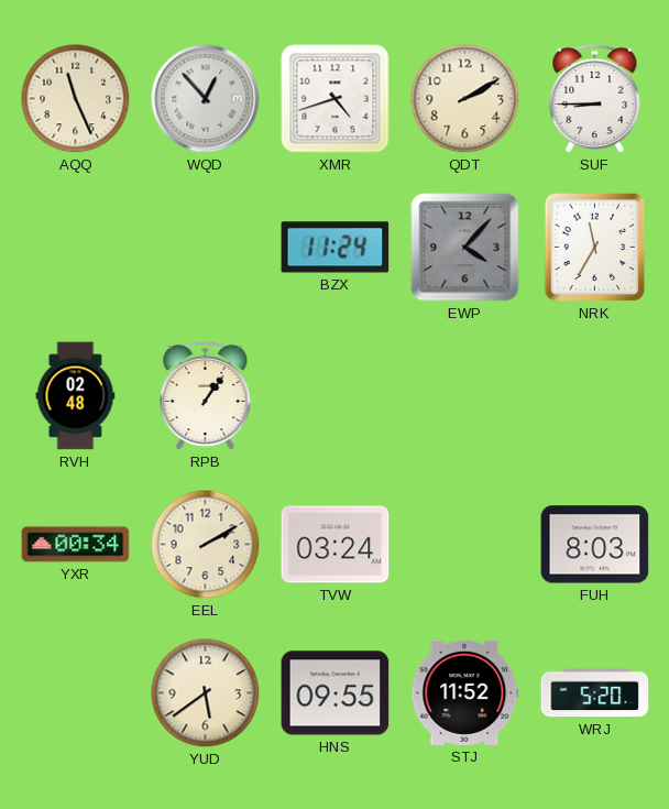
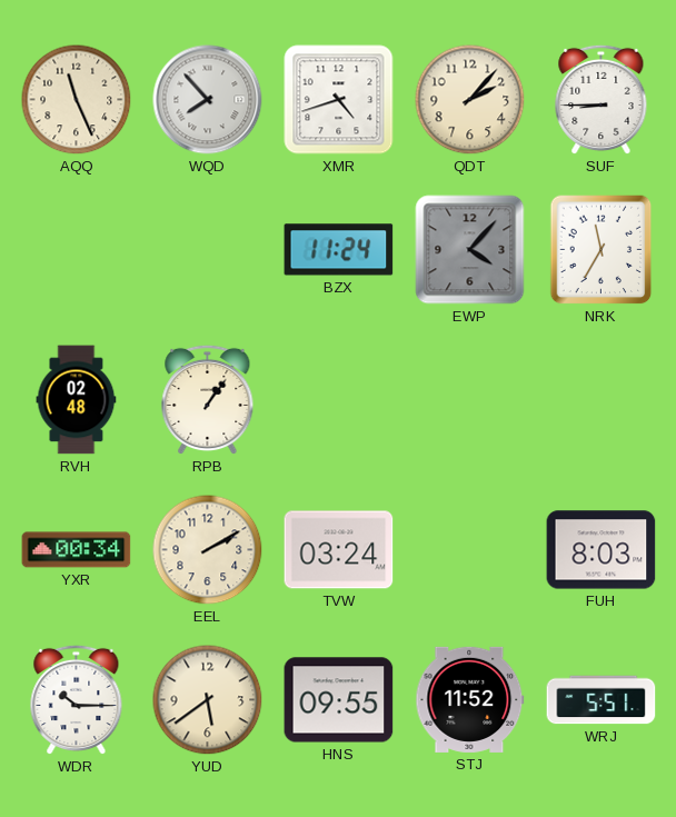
WQD: 12:53 -> 7:53
QDT: 2:10 -> 2:07
WDR: none -> 10:15
WRJ: 5:20 -> 5:51
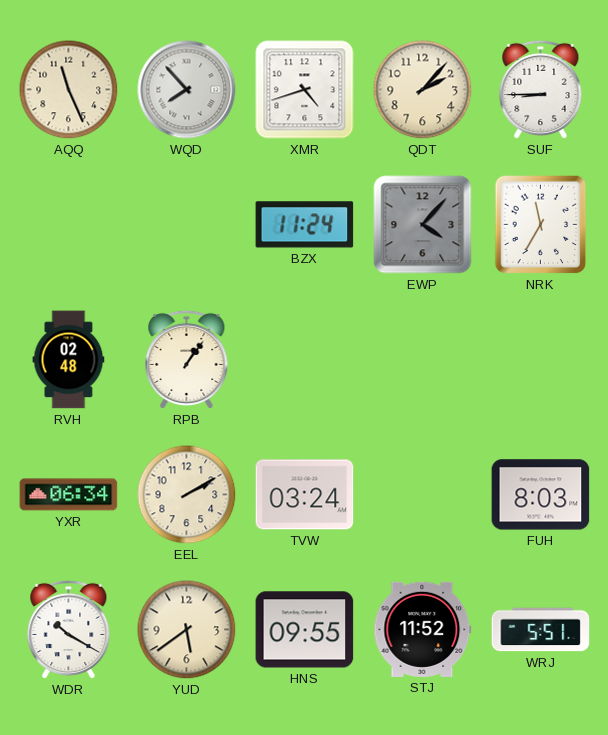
YXR: 00:34 -> 06:34
WDR: 10:15 -> 10:20
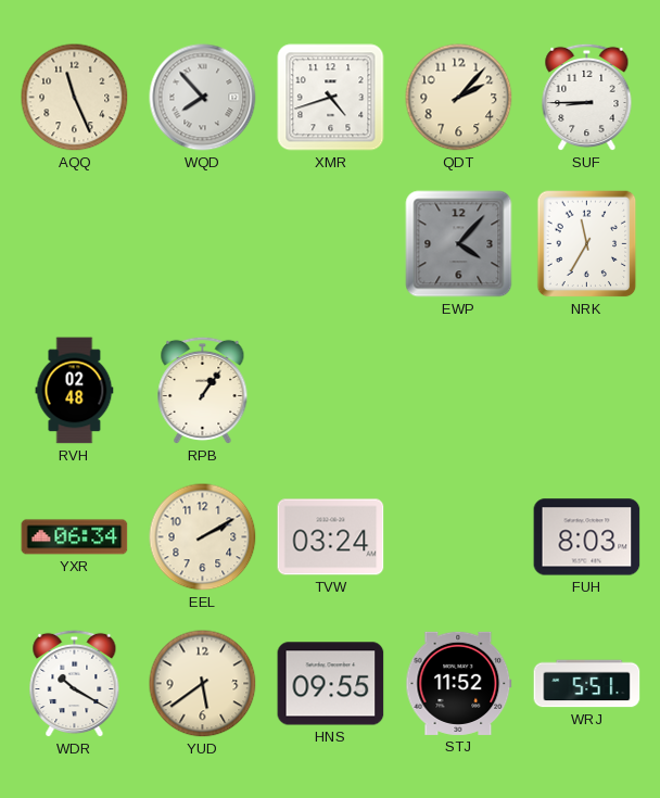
BZX: 11:24 -> none
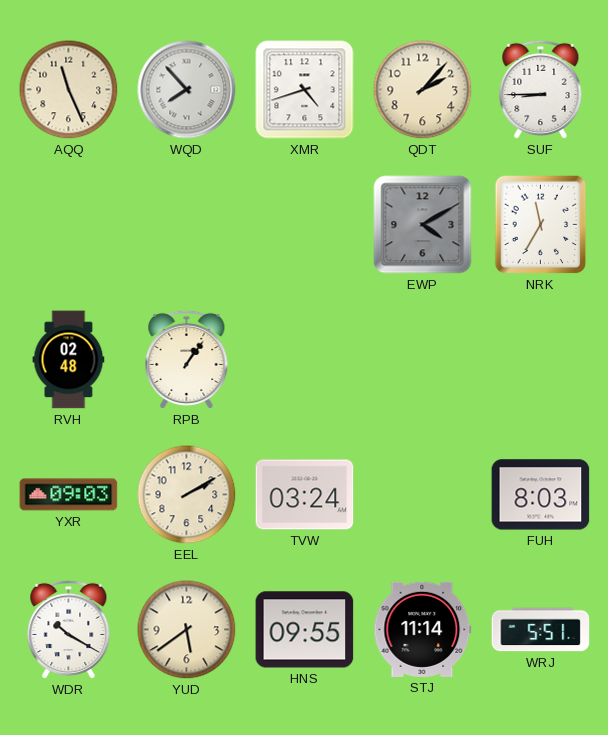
EWP: 4:07 -> 4:10
YXR: 06:34 -> 09:03
STJ: 11:52 -> 11:14
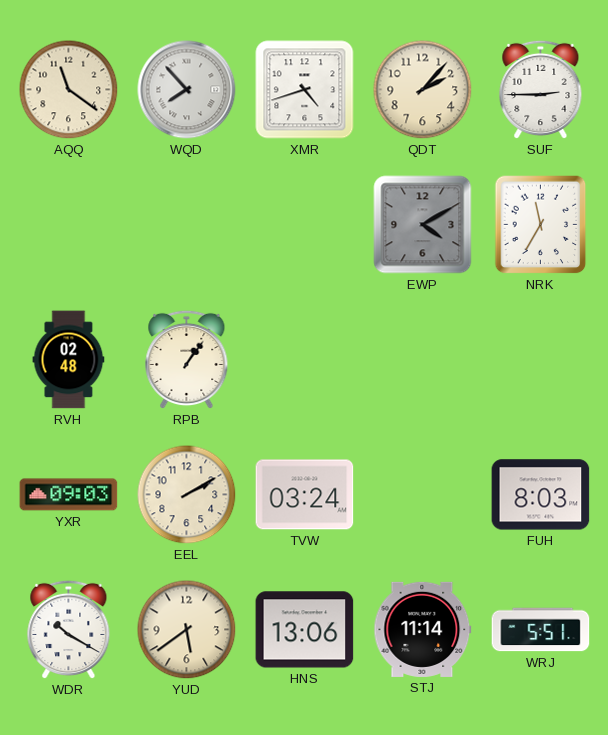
AQQ: 11:26 -> 11:21
SUF: 8:45 -> 2:45
HNS: 09:55 -> 13:06
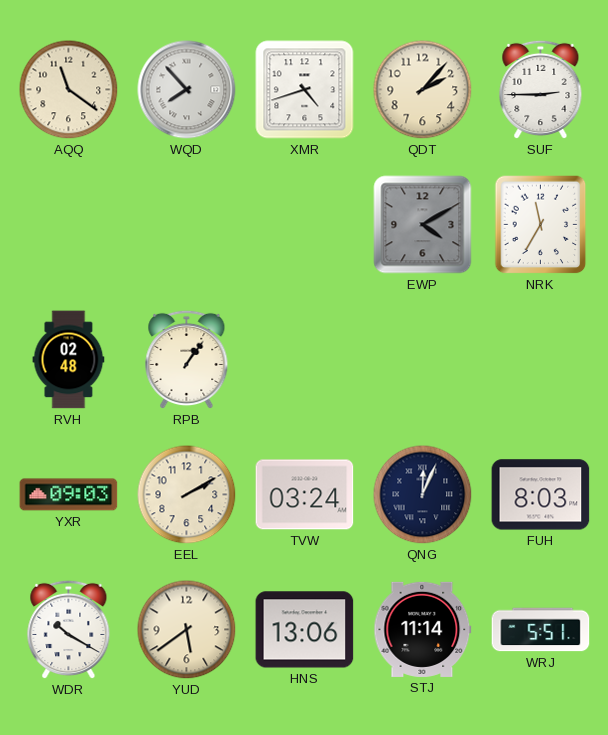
QNG: none -> 12:04
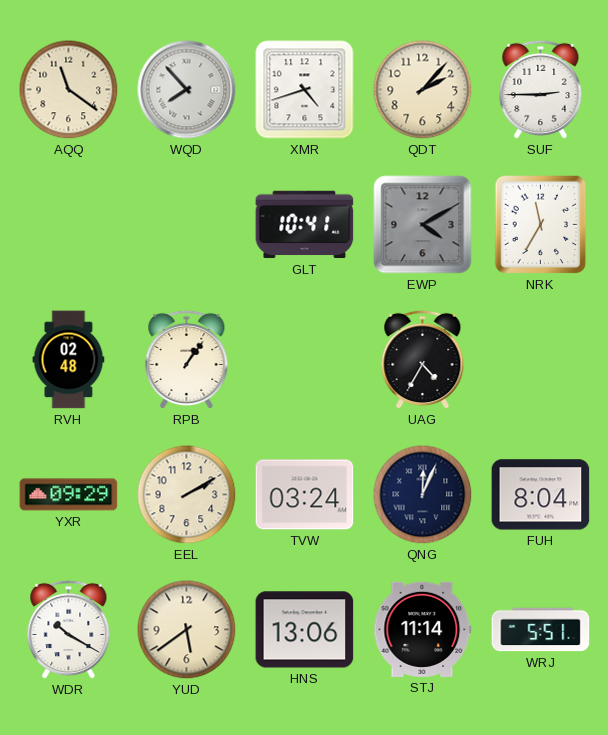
GLT: none -> 10:41
UAG: none -> 4:35
YXR: 09:03 -> 09:29
FUH: 8:03 -> 8:04
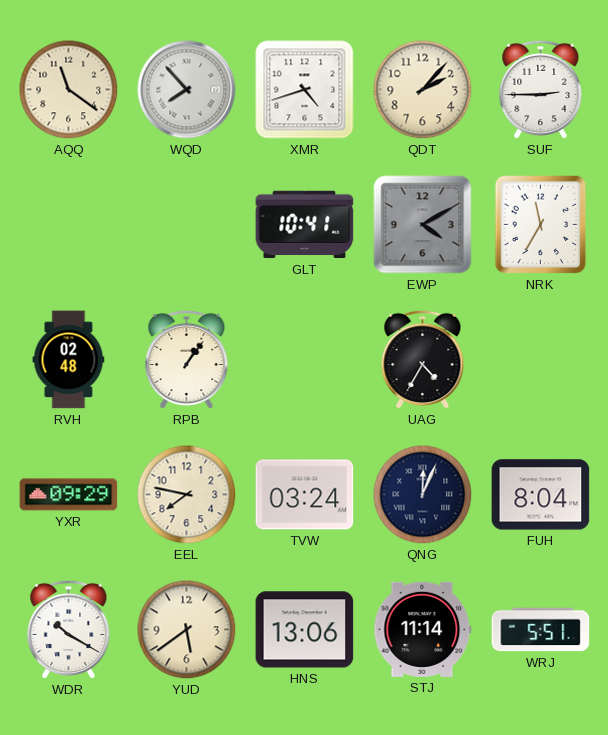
EEL: 2:10 -> 7:47
